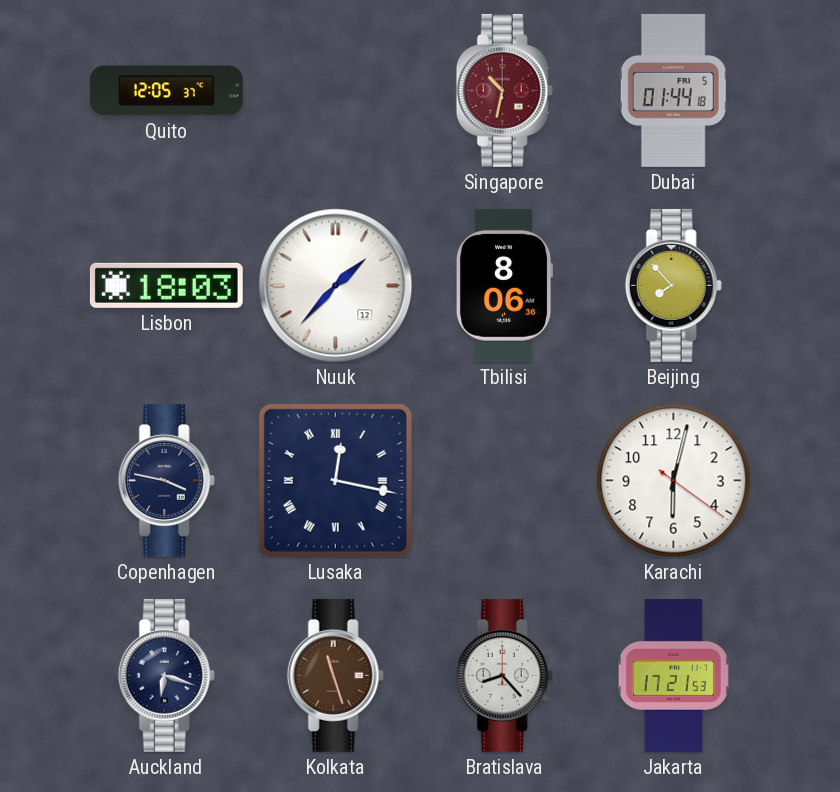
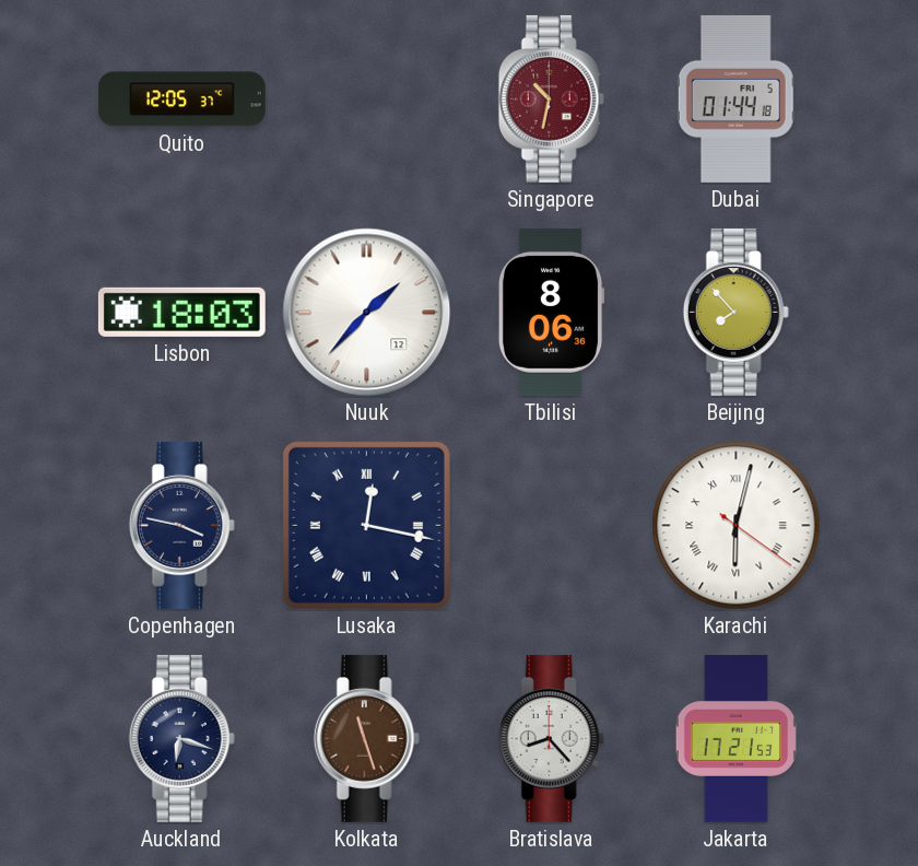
Karachi numerals: Arabic -> Roman
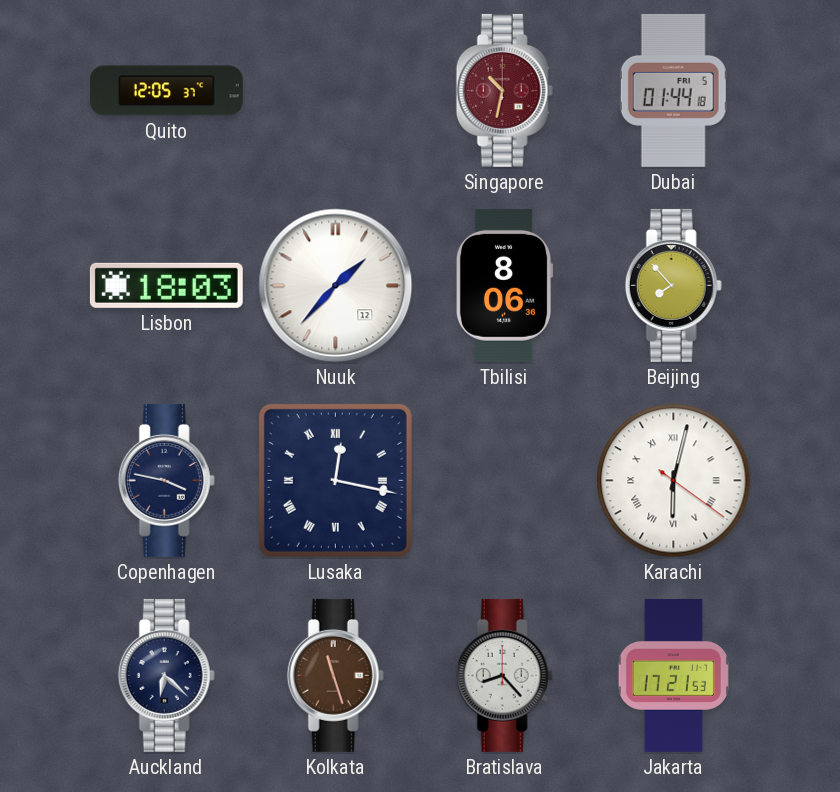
Auckland: 6:18 -> 6:22
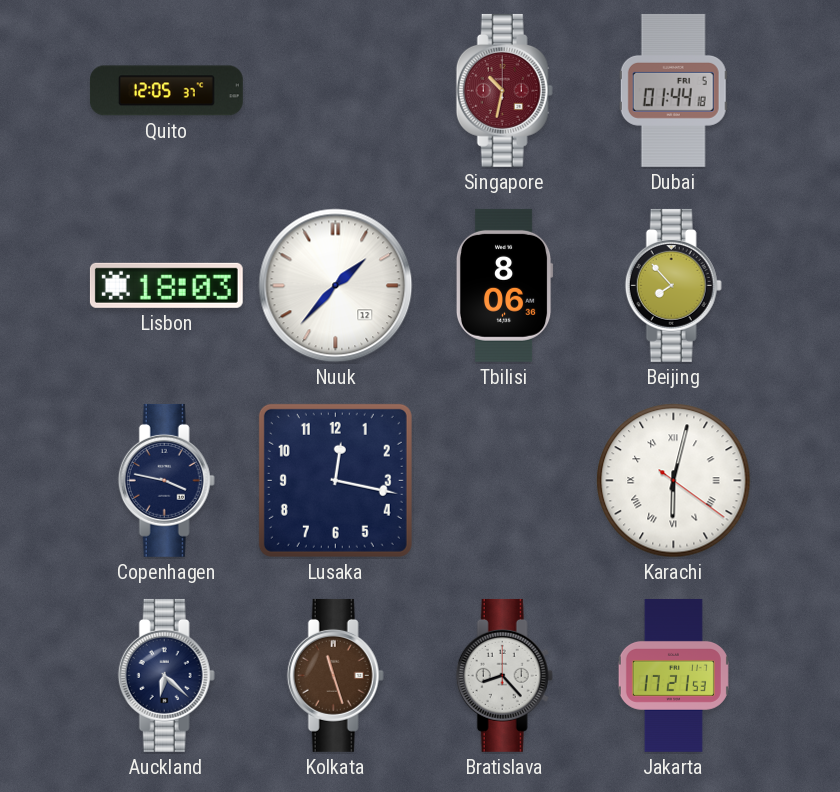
Lusaka numerals: Roman -> Arabic
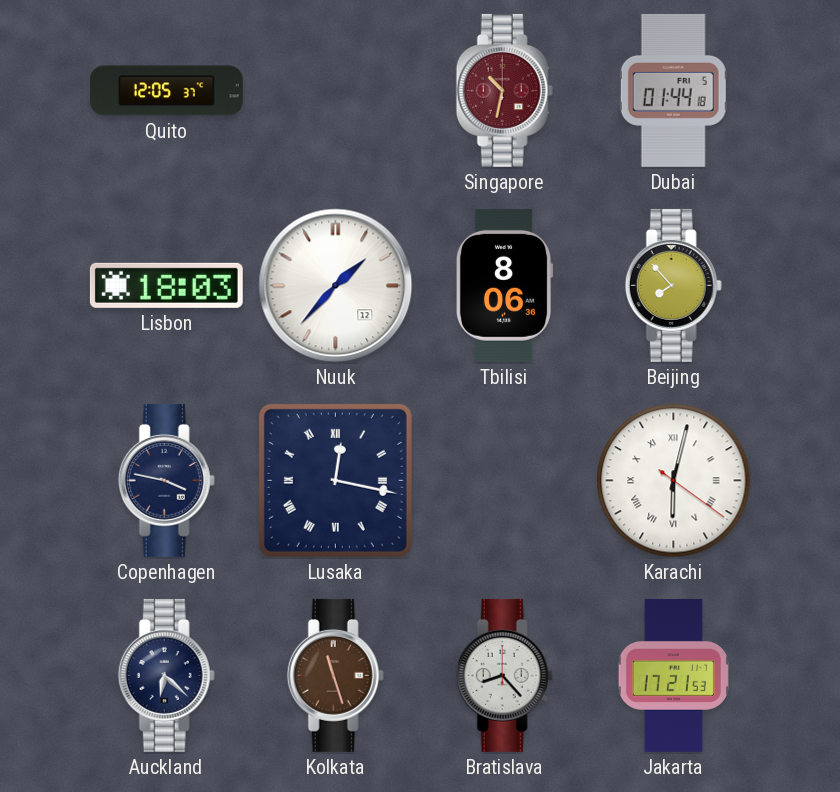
Lusaka numerals: Arabic -> Roman
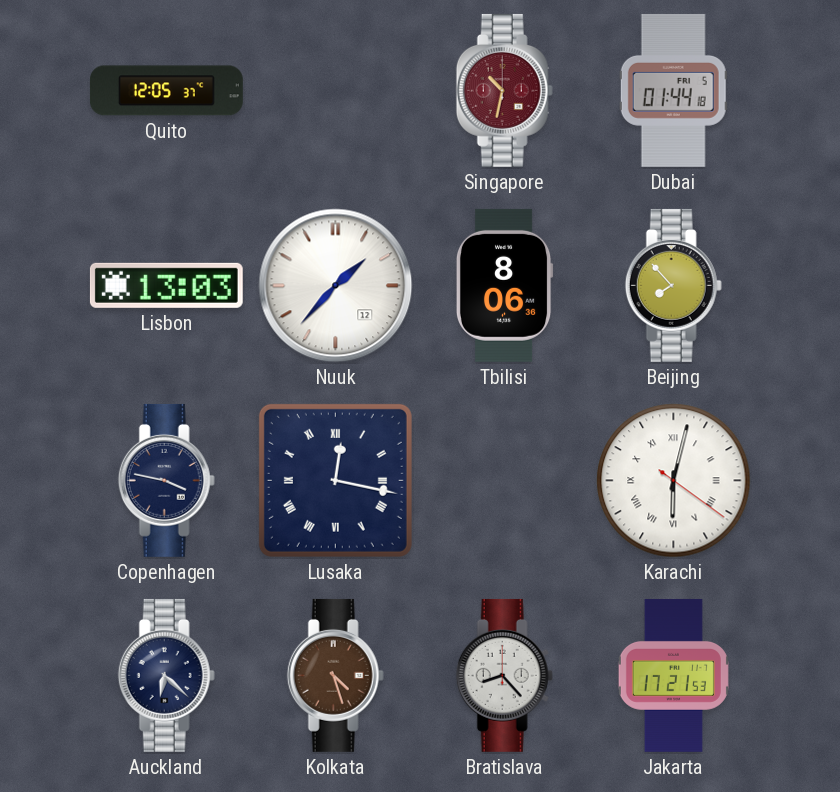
Lisbon: 18:03 -> 13:03
Kolkata: 11:27 -> 4:27
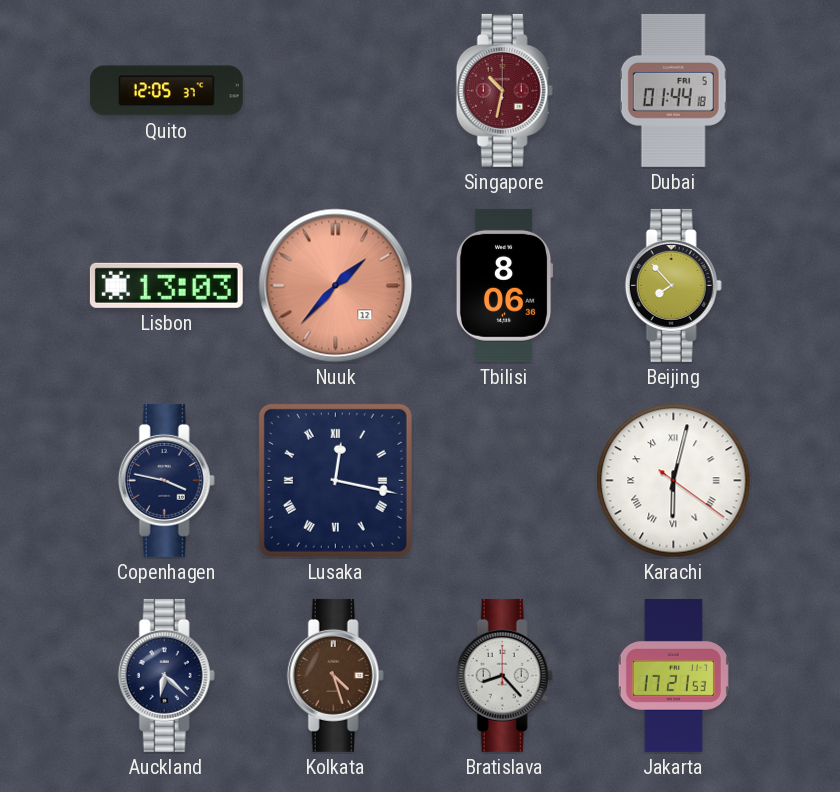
Nuuk dial: white -> salmon
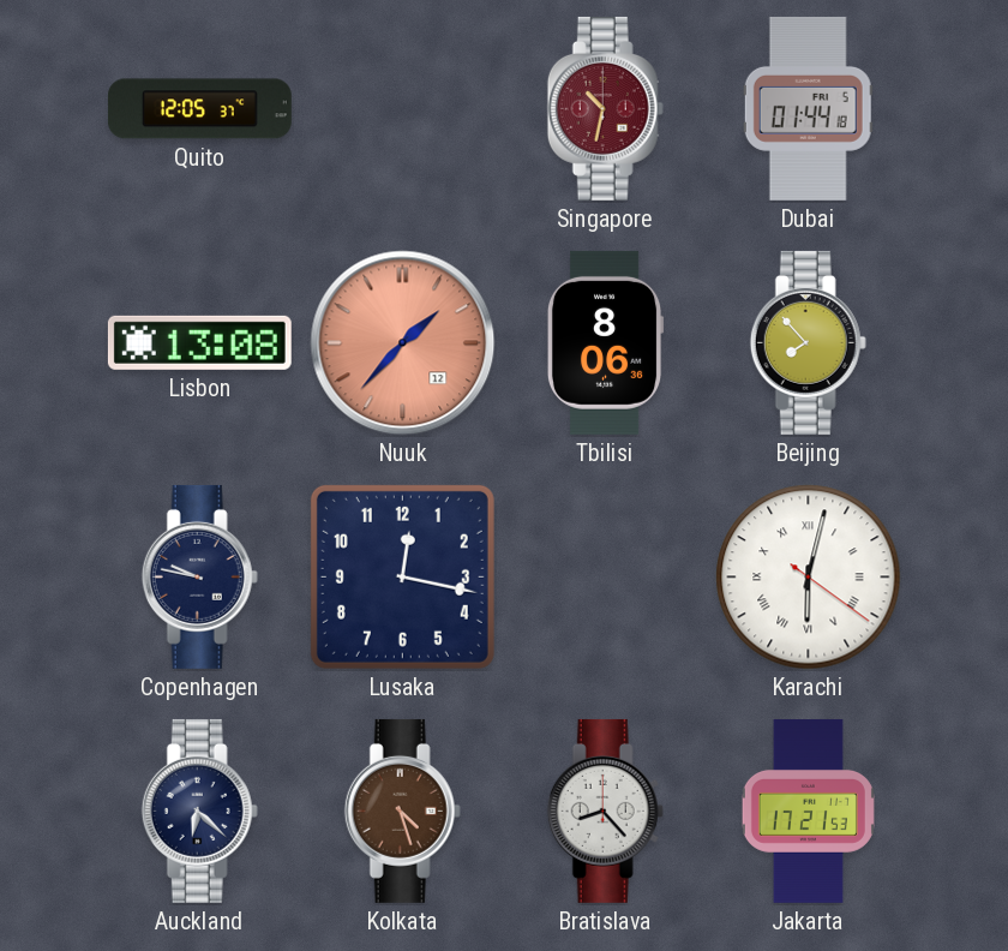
Lisbon: 13:03 -> 13:08
Copenhagen: 3:47 -> 9:47
Lusaka numerals: Roman -> Arabic
